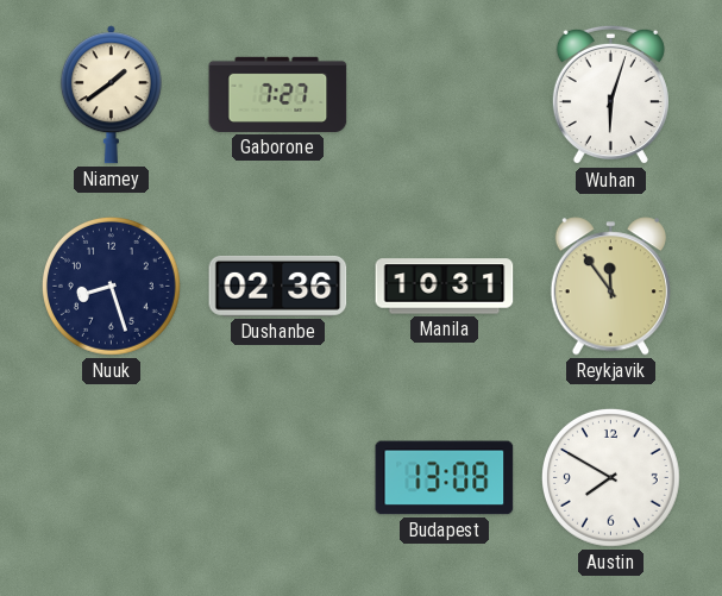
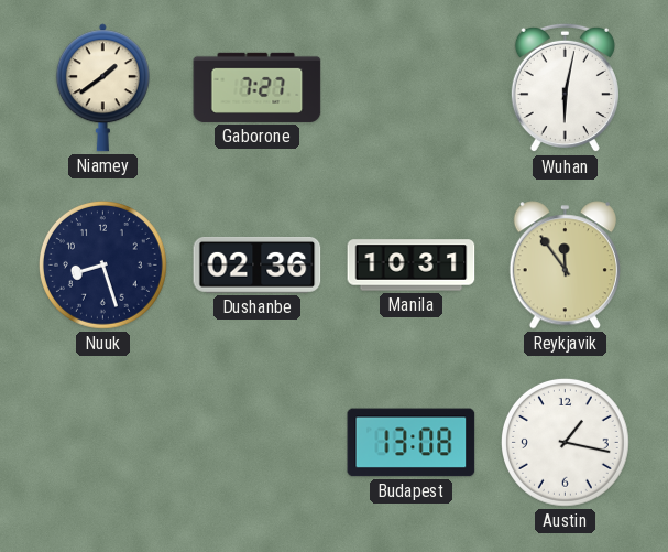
Wuhan: 6:03 -> 6:02
Austin: 7:50 -> 1:17
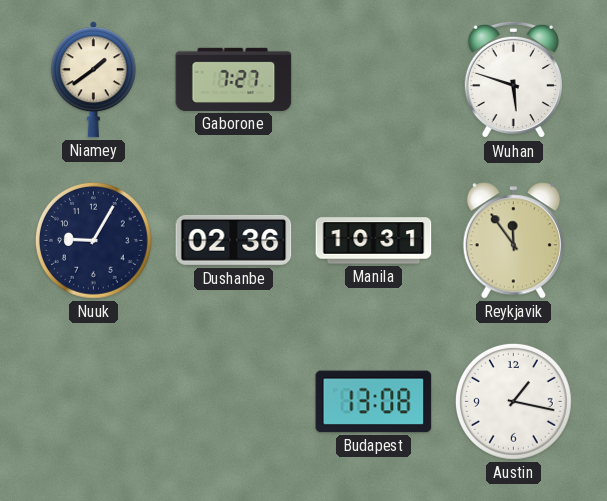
Wuhan: 6:02 -> 5:48
Nuuk: 8:27 -> 9:05
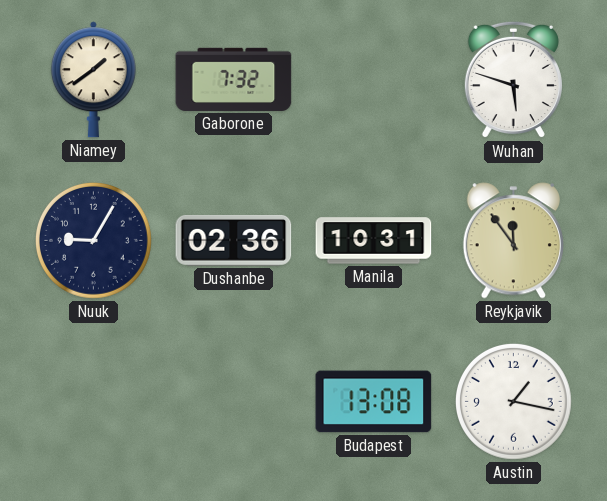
Gaborone: 7:27 -> 7:32
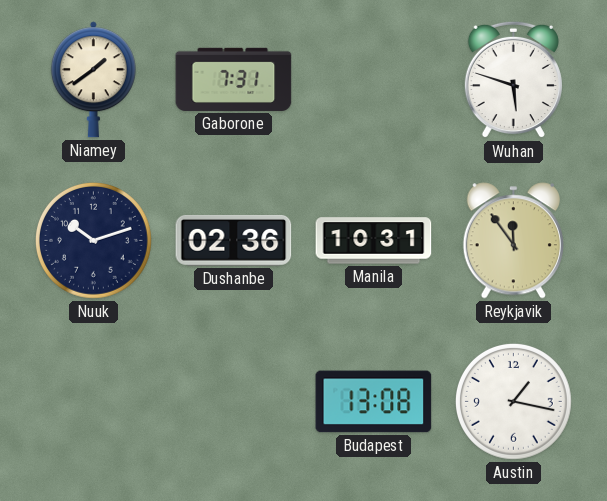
Gaborone: 7:32 -> 7:31
Nuuk: 9:05 -> 10:12
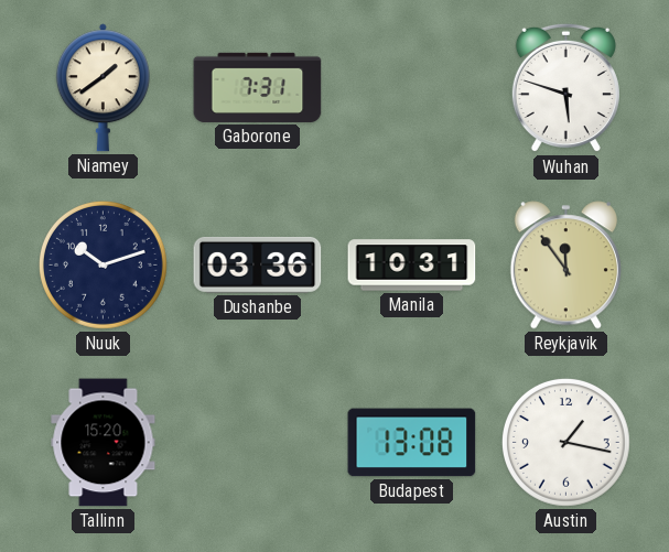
Dushanbe: 02:36 -> 03:36
Tallinn: none -> 15:20
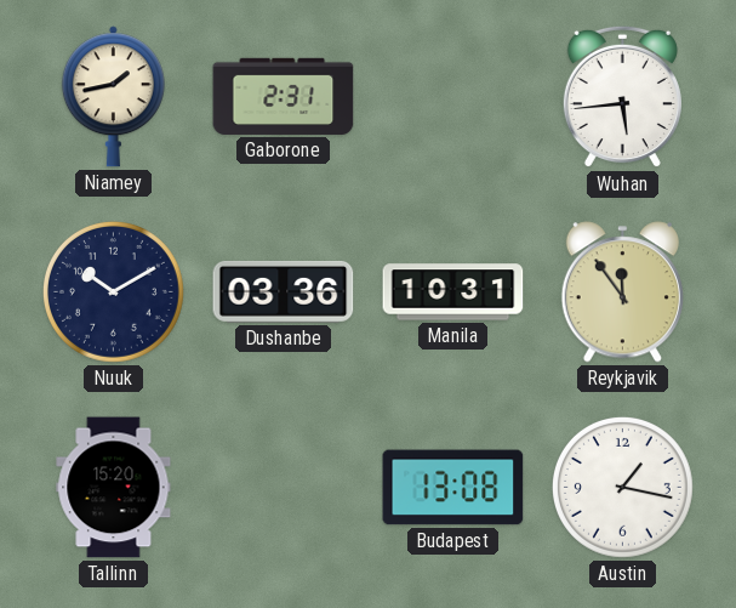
Niamey: 1:39 -> 1:43
Gaborone: 7:31 -> 2:31
Wuhan: 5:48 -> 5:44
Nuuk: 10:12 -> 10:10
